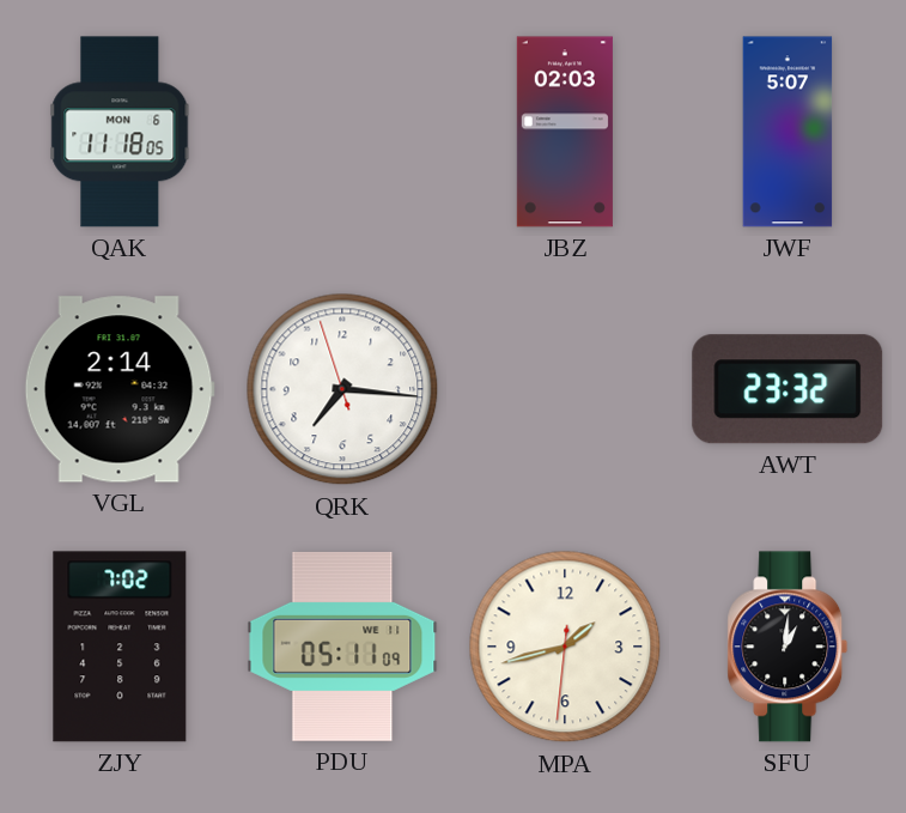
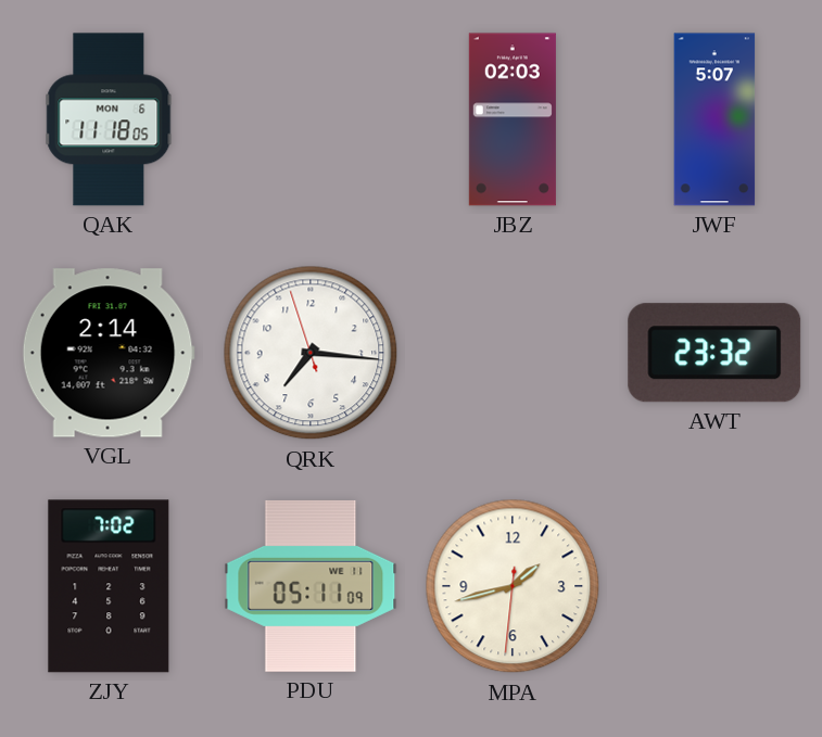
SFU: 1:01 -> none
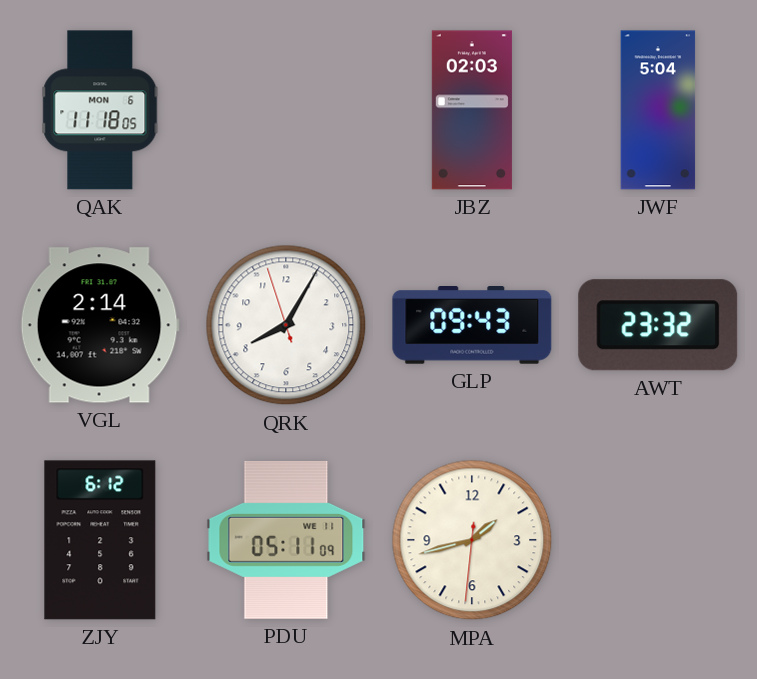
JWF: 5:07 -> 5:04
QRK: 7:15 -> 8:04
GLP: none -> 09:43
ZJY: 7:02 -> 6:12
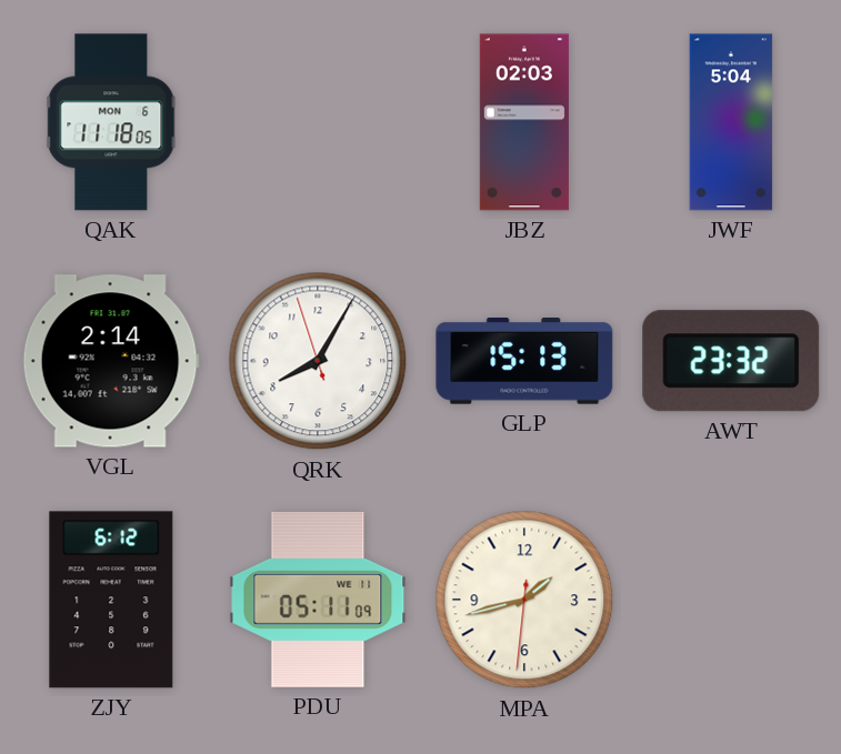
GLP: 09:43 -> 15:13
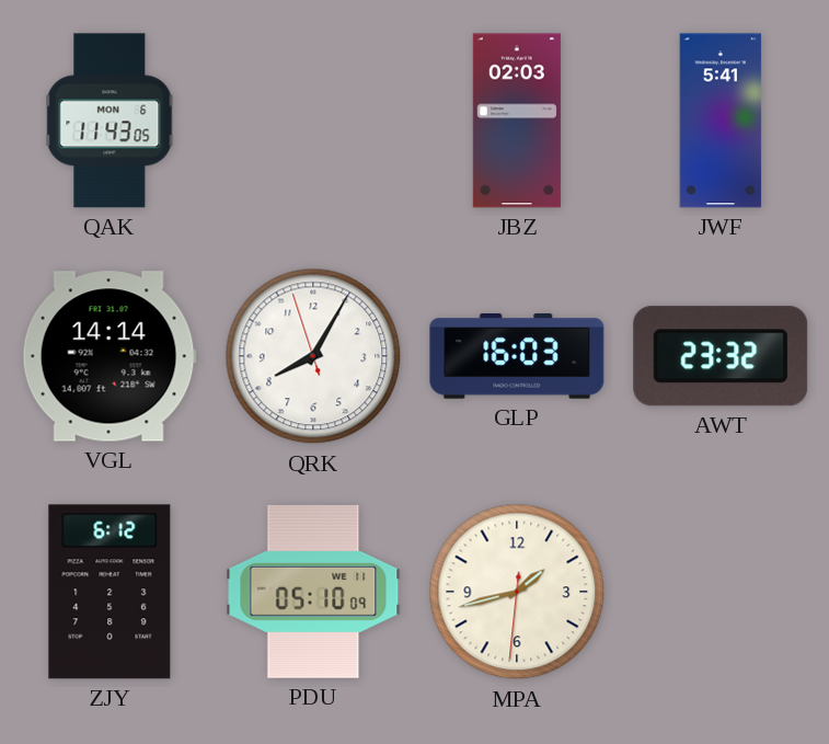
QAK: 11:18 -> 11:43
JWF: 5:04 -> 5:41
VGL: 2:14 -> 14:14
GLP: 15:13 -> 16:03
PDU: 05:11 -> 05:10
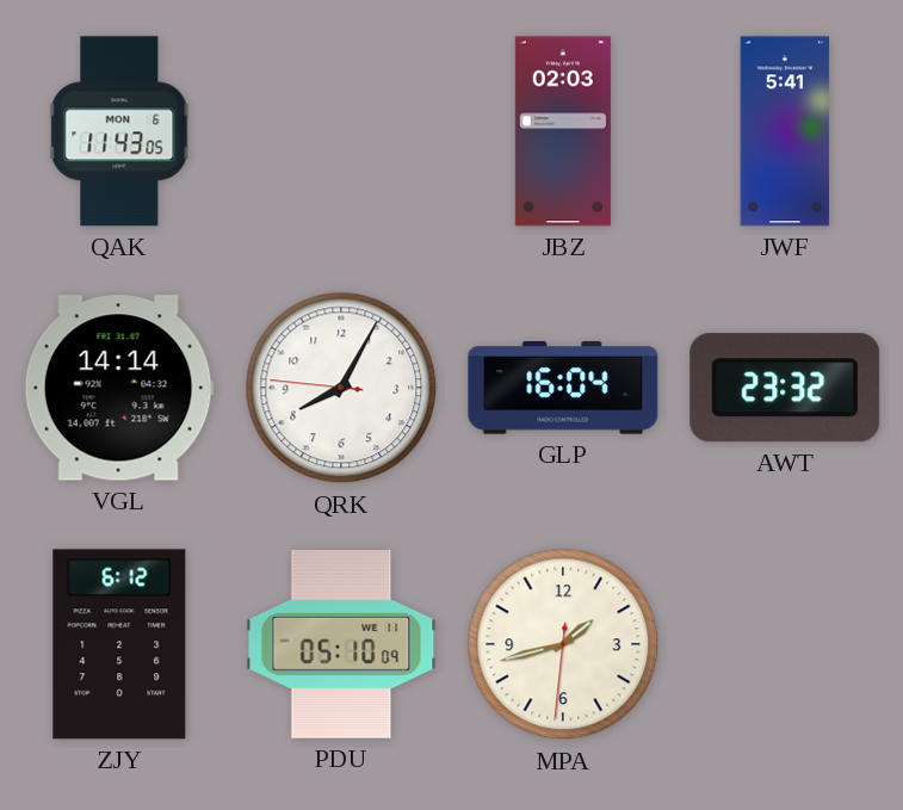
QRK: 8:04:57 -> 8:04:46
GLP: 16:03 -> 16:04
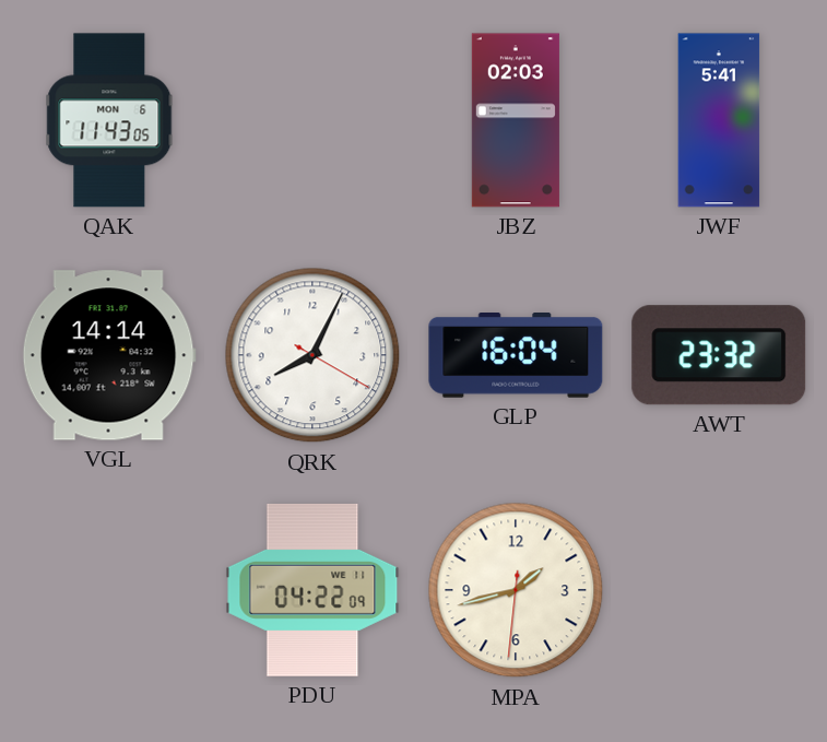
QRK: 8:04:46 -> 8:04:20
ZJY: 6:12 -> none
PDU: 05:10 -> 04:22
